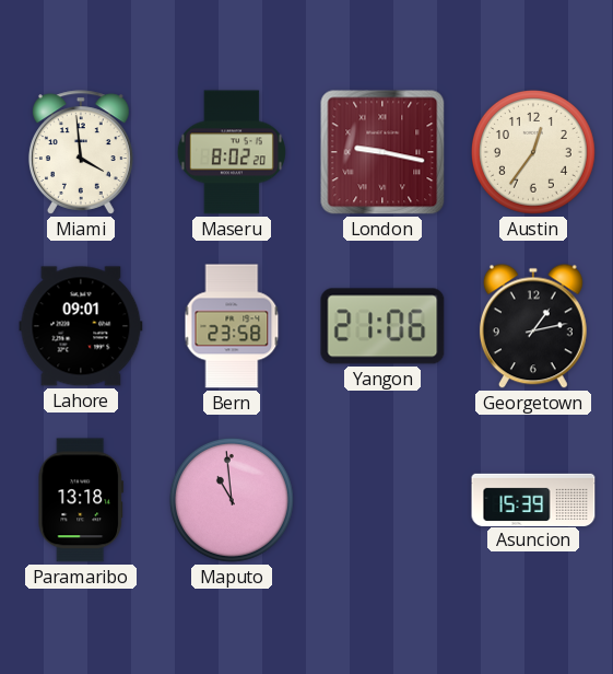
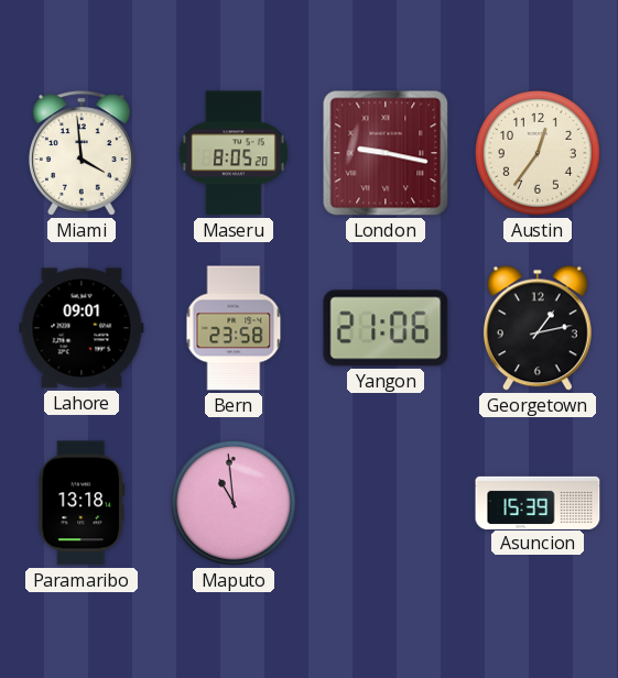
Maseru: 8:02 -> 8:05
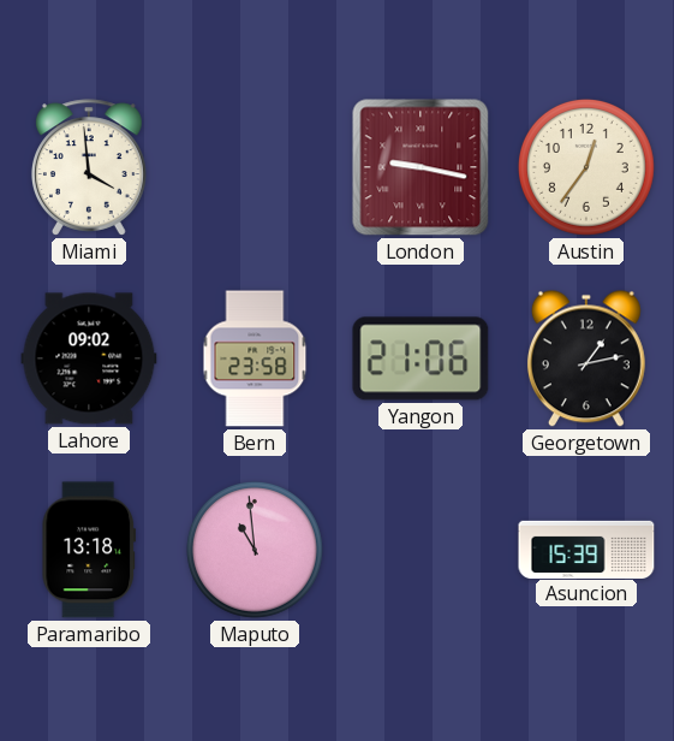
Maseru: 8:05 -> none
Lahore: 09:01 -> 09:02
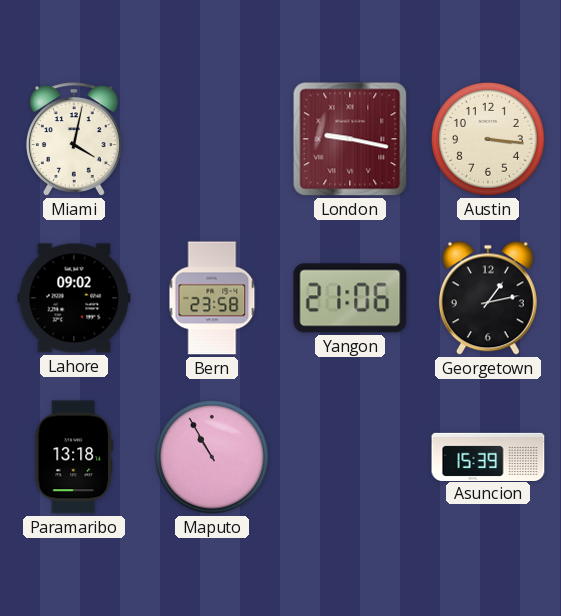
Miami: 3:59 -> 4:02
Austin: 12:36 -> 3:16
Maputo: 10:59 -> 10:55
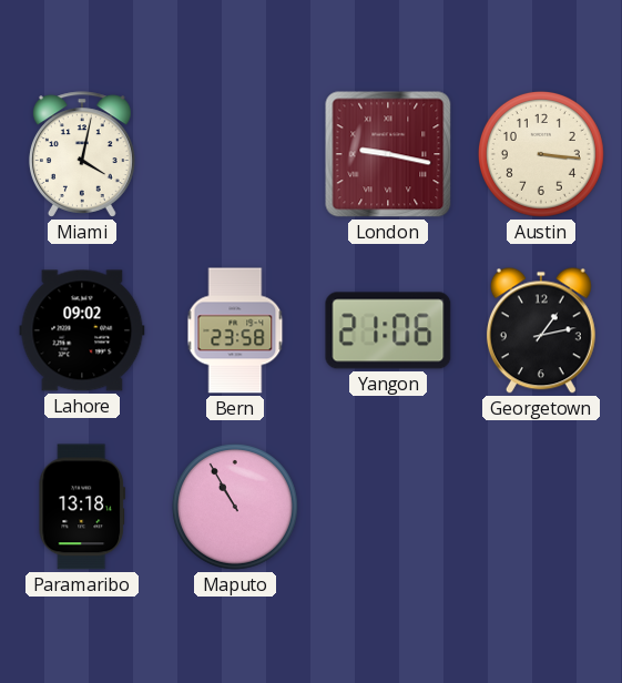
Asuncion: 15:39 -> none
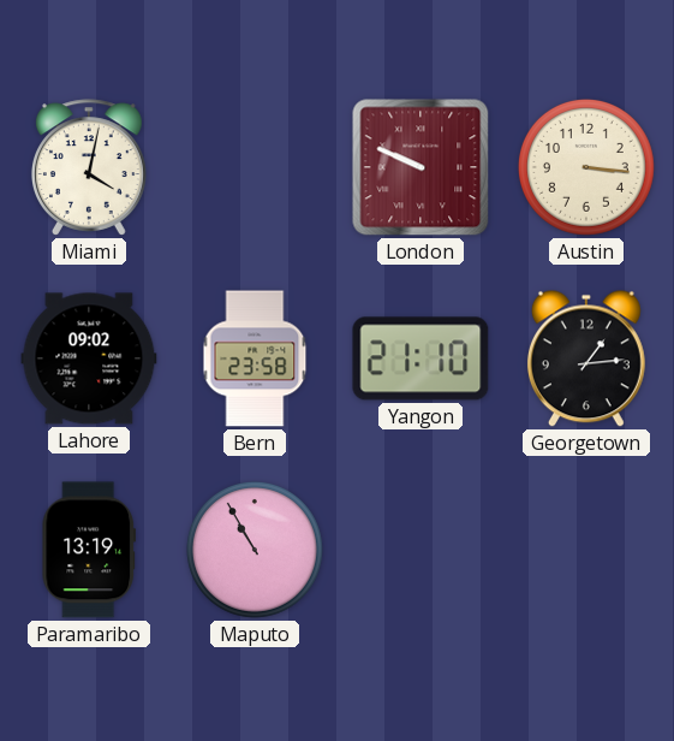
London: 9:17 -> 9:49
Yangon: 21:06 -> 21:10
Georgetown: 1:13 -> 1:14
Paramaribo: 13:18 -> 13:19
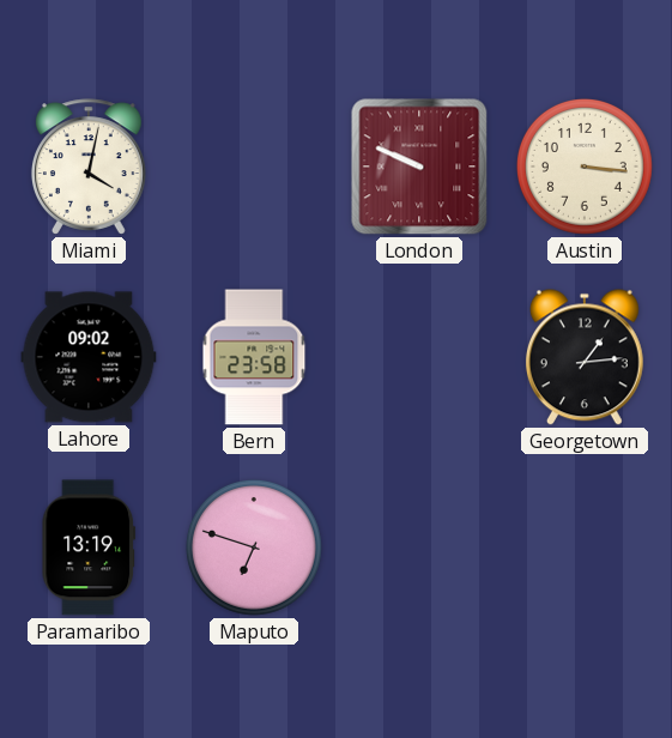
Yangon: 21:10 -> none
Maputo: 10:55 -> 6:48
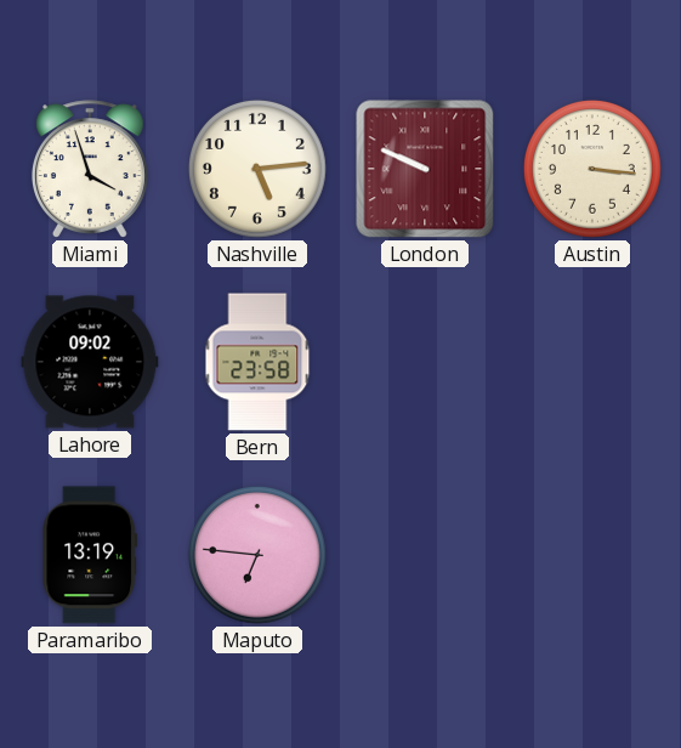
Miami: 4:02 -> 3:57
Nashville: none -> 5:14
Georgetown: 1:14 -> none
Maputo: 6:48 -> 6:46
